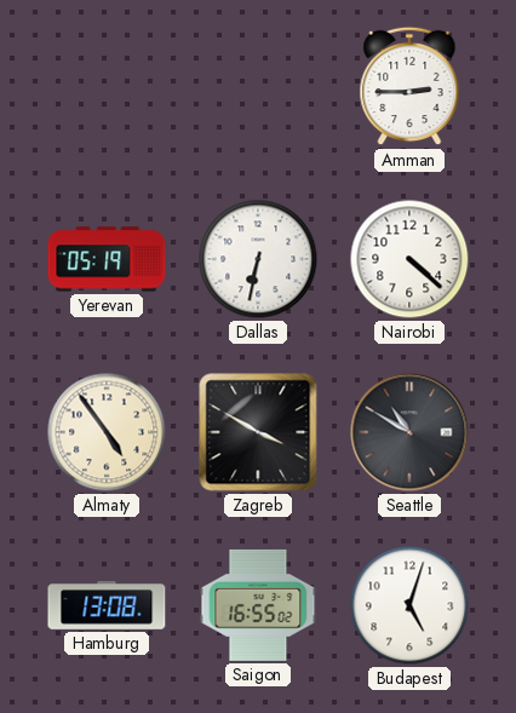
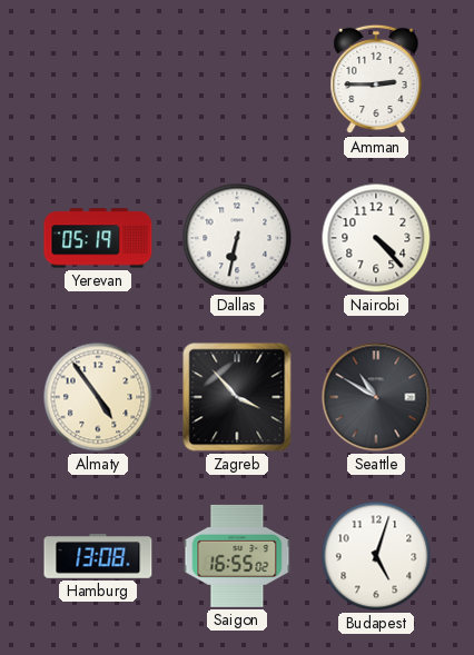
Nairobi: 4:22 -> 4:23
Zagreb: 3:50 -> 3:53
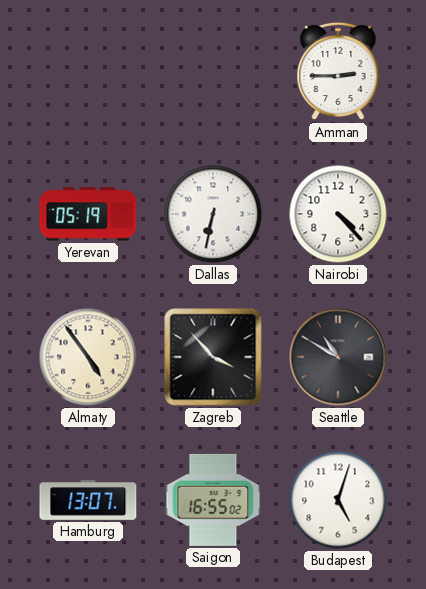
Hamburg: 13:08 -> 13:07
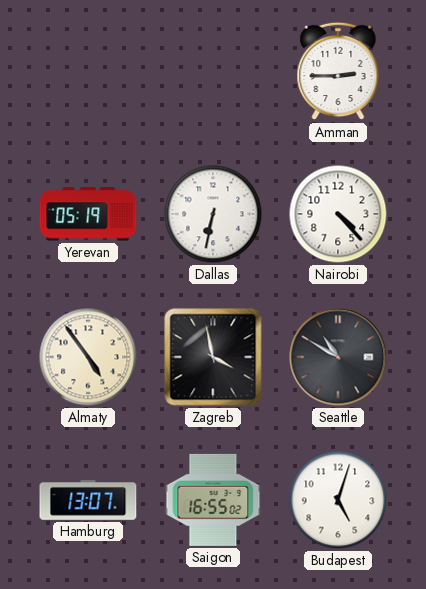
Zagreb: 3:53 -> 3:58
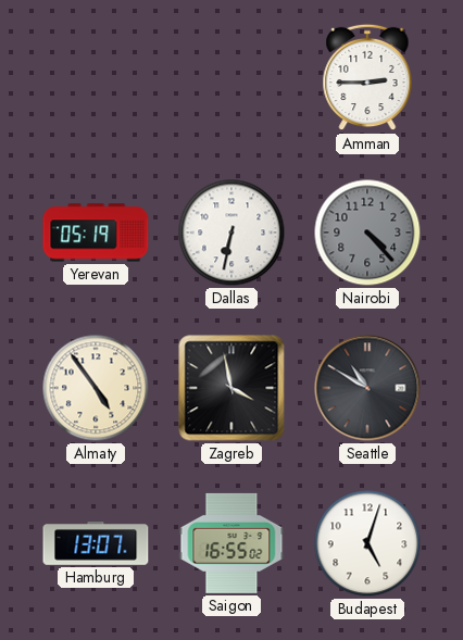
Nairobi dial: white -> grey
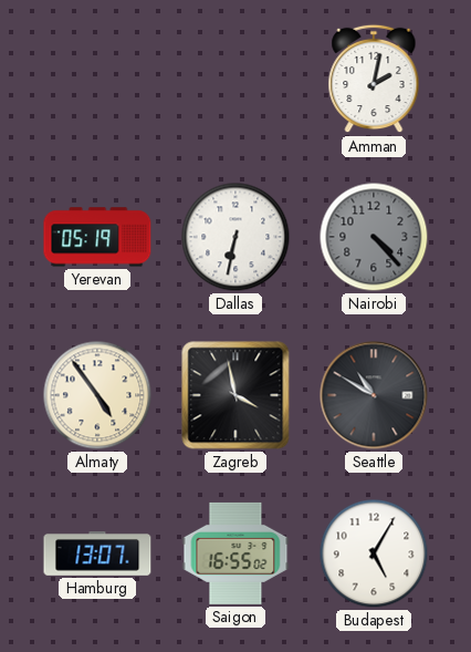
Amman: 2:45 -> 2:02
Budapest: 5:03 -> 5:05
